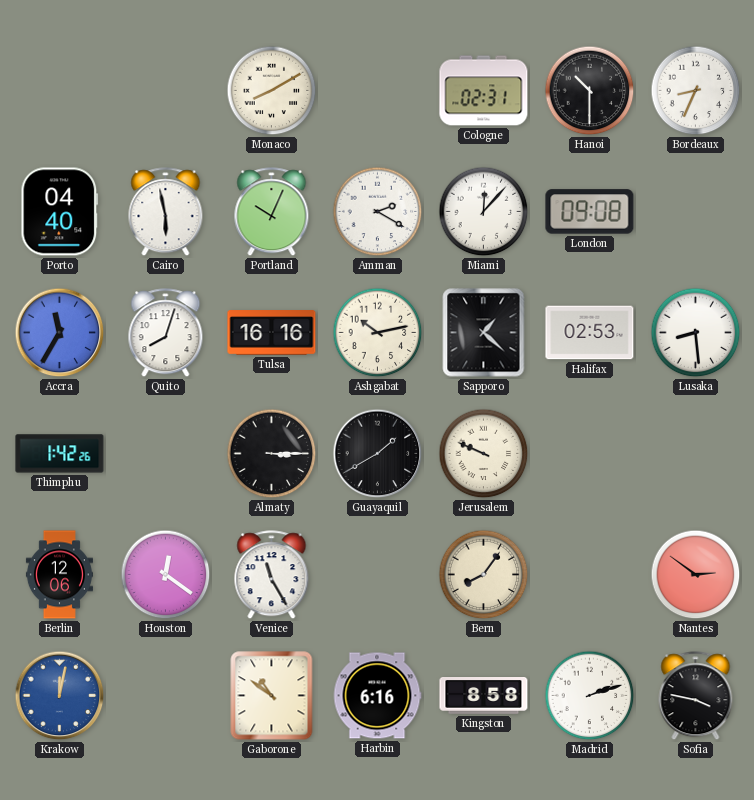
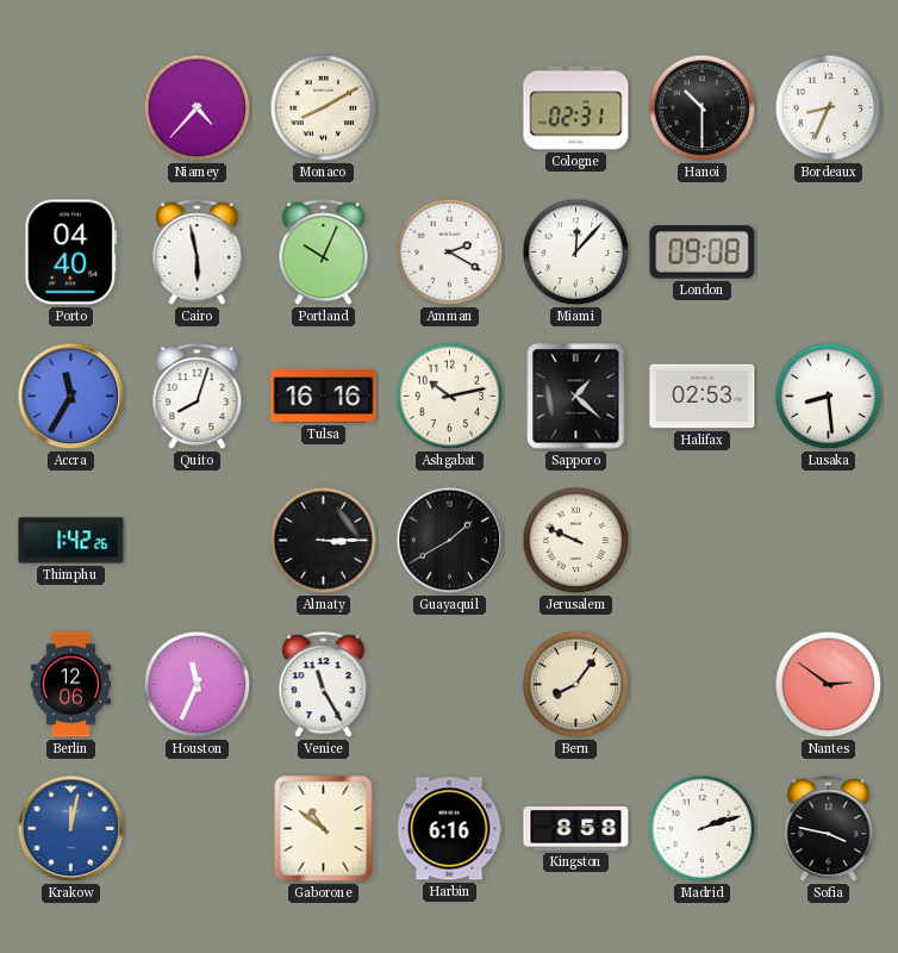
Niamey: none -> 4:37
Houston: 12:21 -> 11:34
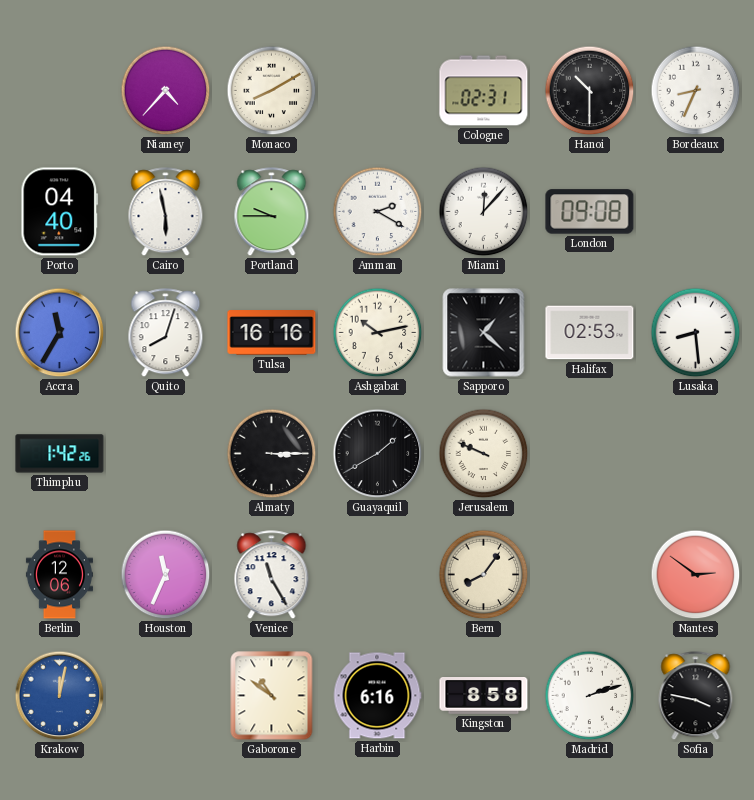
Portland: 10:04 -> 9:45
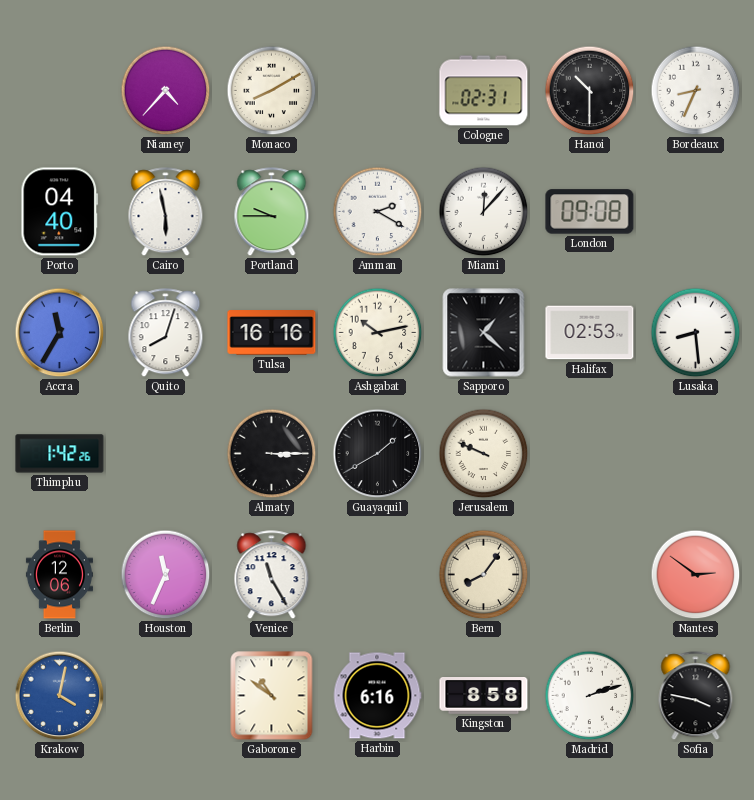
Krakow: 12:02 -> 4:02
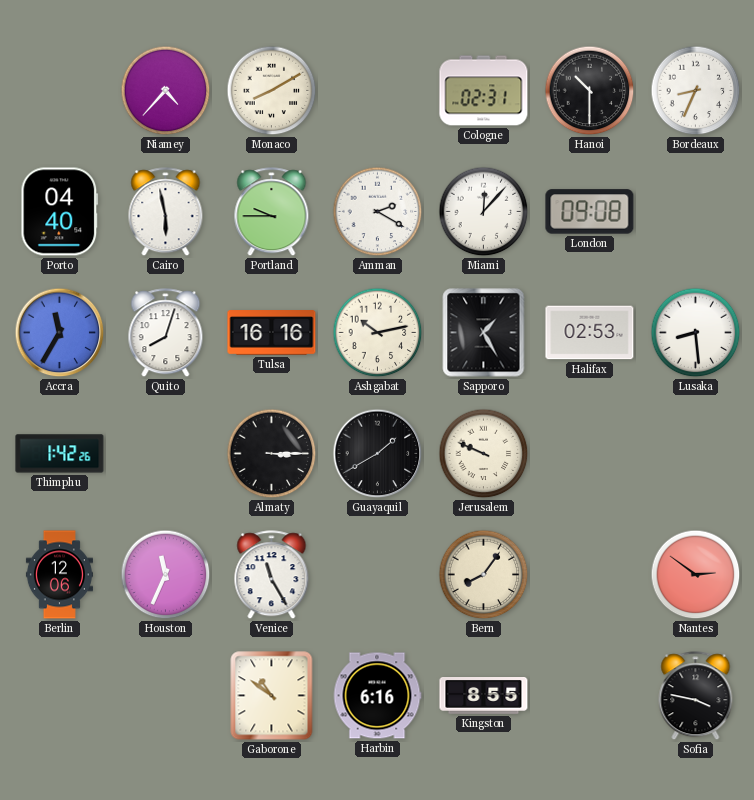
Sapporo: 1:22 -> 1:25
Krakow: 4:02 -> none
Kingston: 8:58 -> 8:55
Madrid: 2:12 -> none
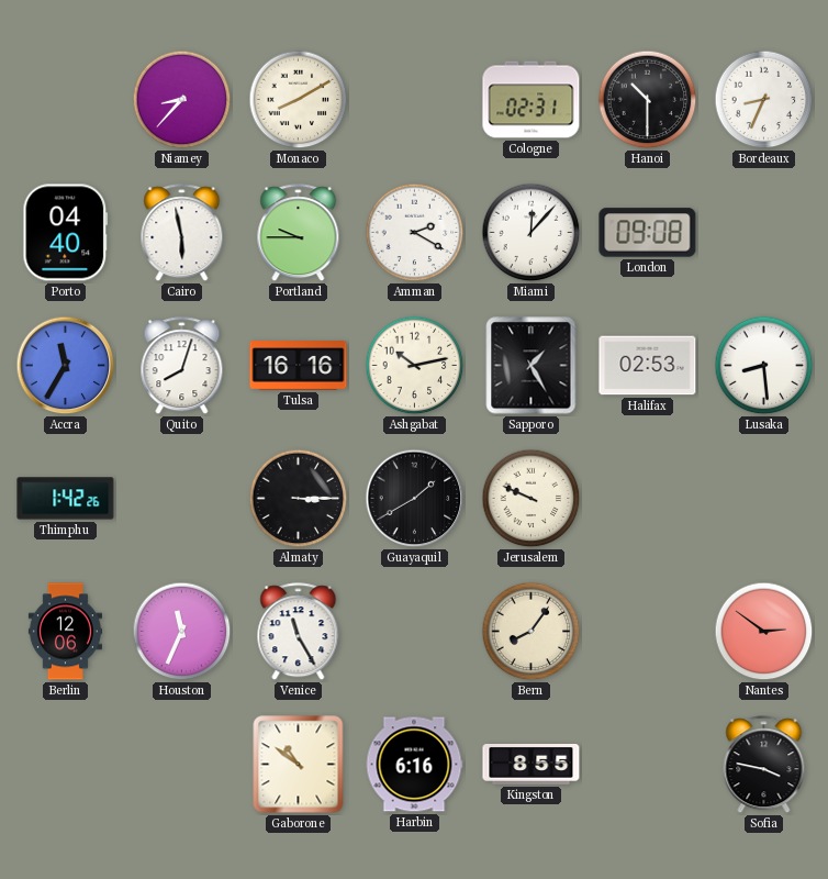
Niamey: 4:37 -> 8:37
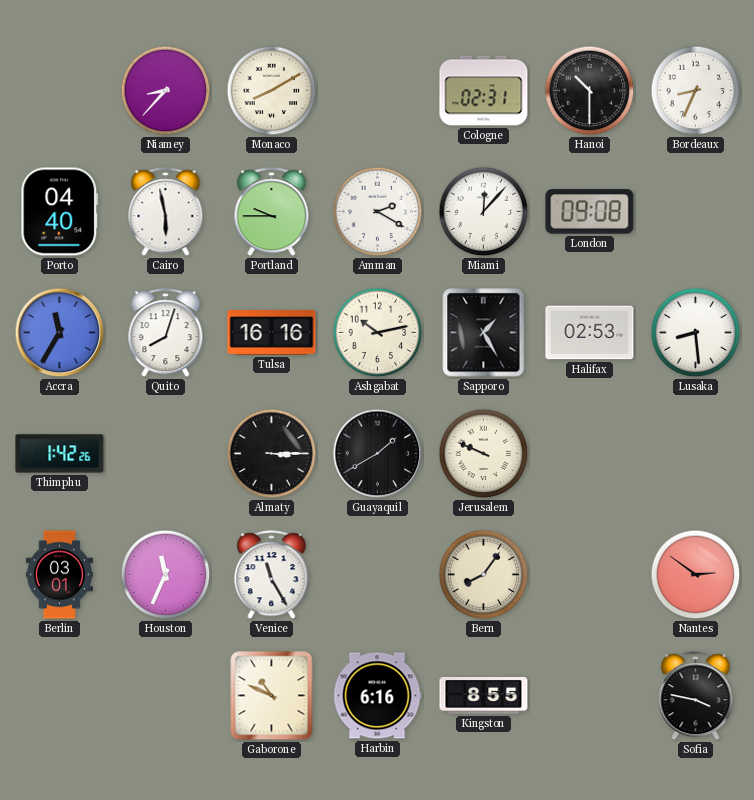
Berlin: 12:06 -> 03:01
Gaborone: 10:51 -> 10:49
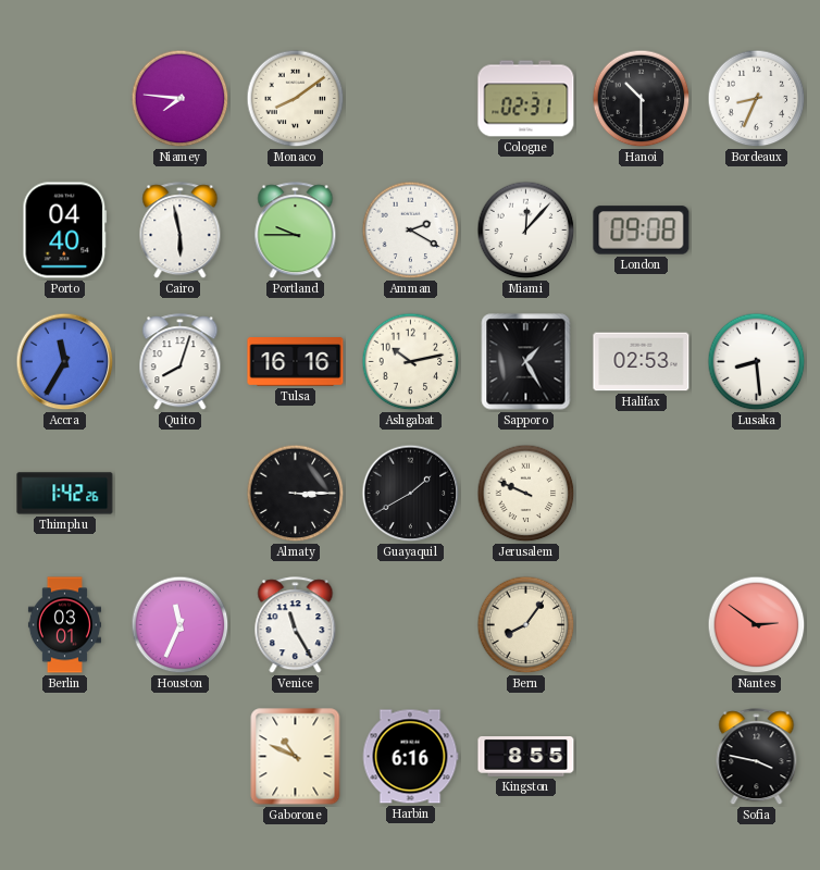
Niamey: 8:37 -> 7:46
Monaco: 8:10 -> 8:09
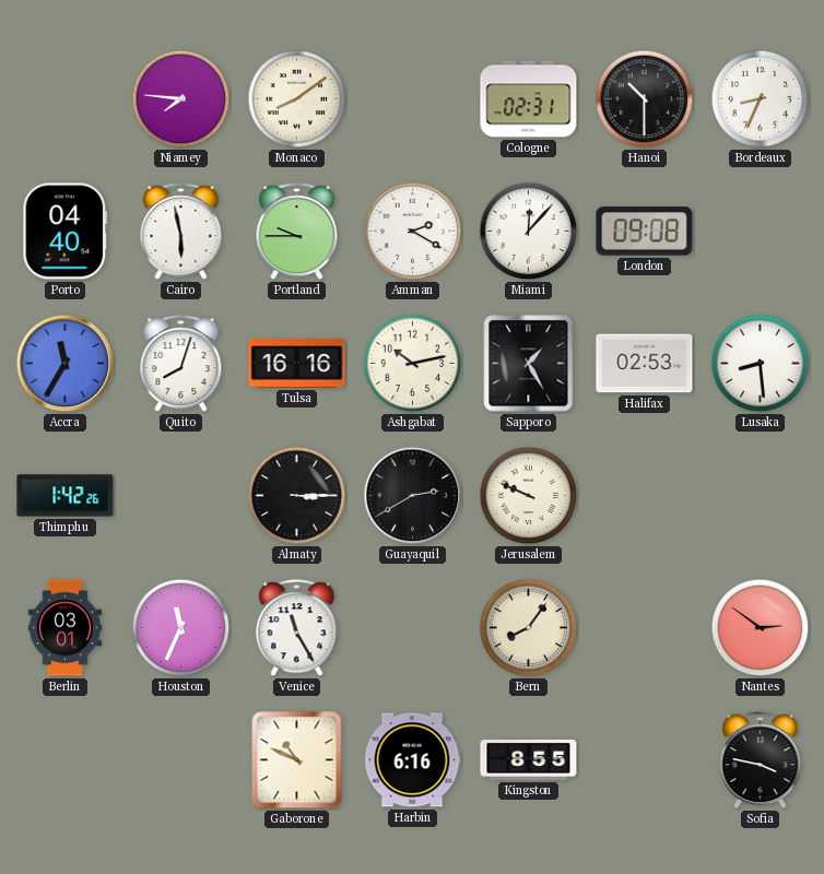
Guayaquil: 1:40 -> 2:40
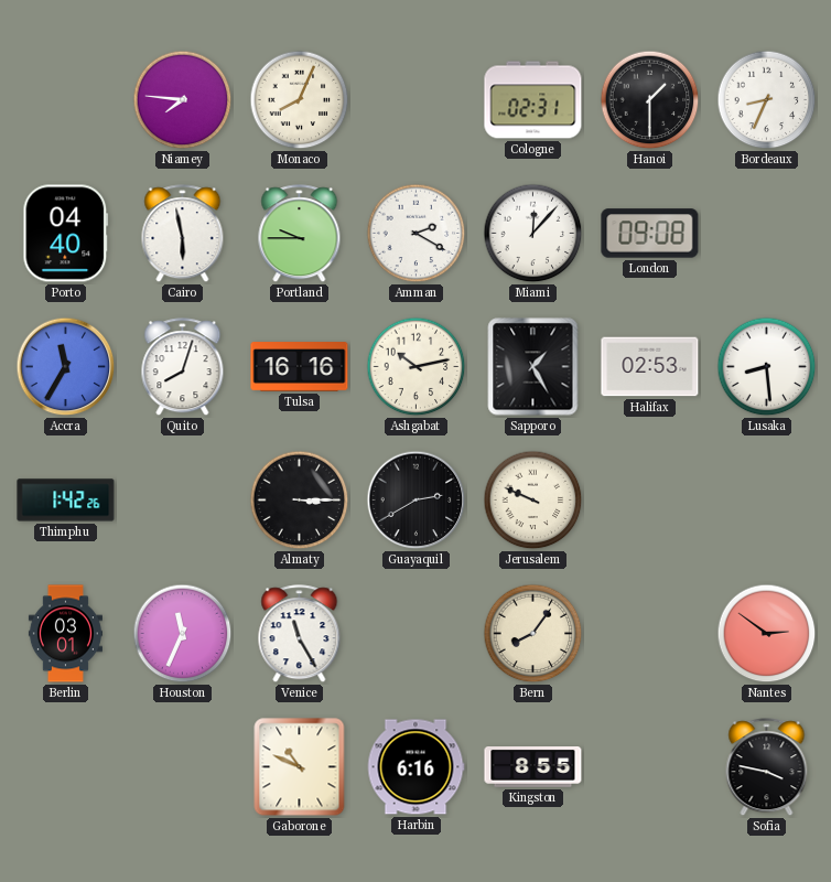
Monaco: 8:09 -> 8:04
Hanoi: 10:30 -> 1:30
